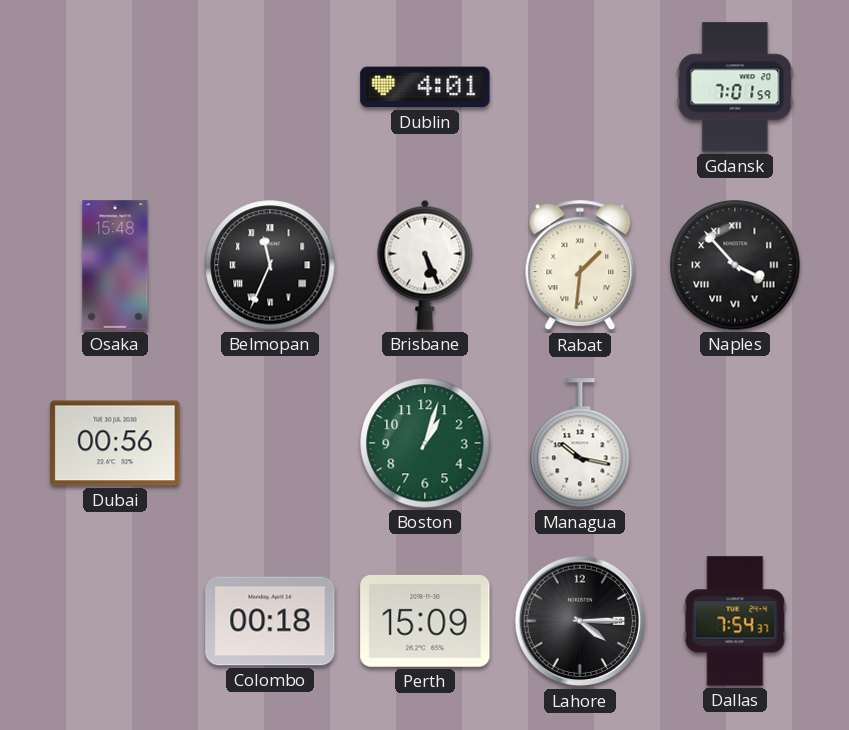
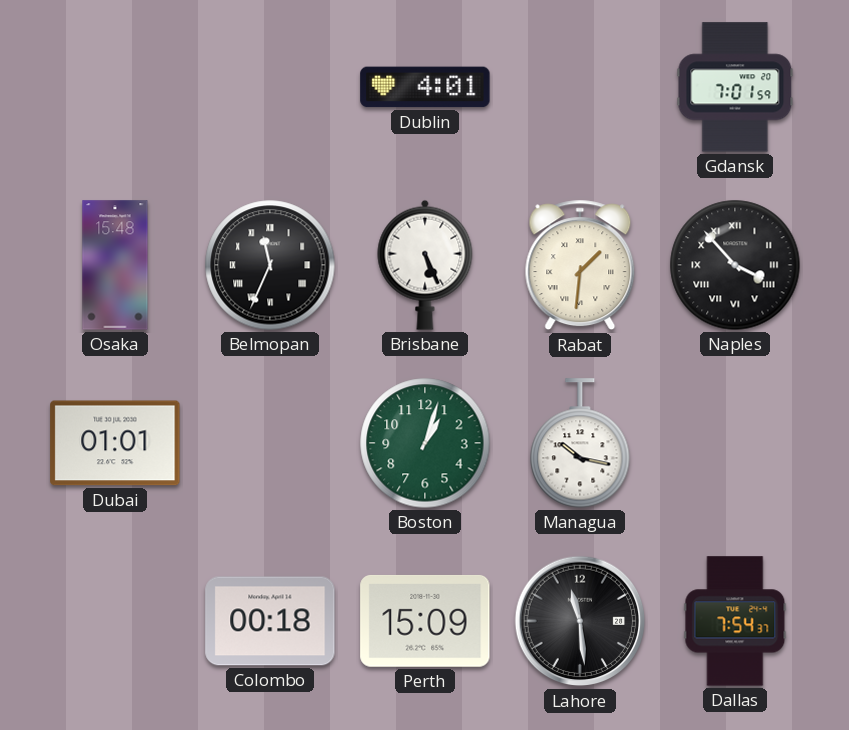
Dubai: 00:56 -> 01:01
Lahore: 4:15 -> 11:29
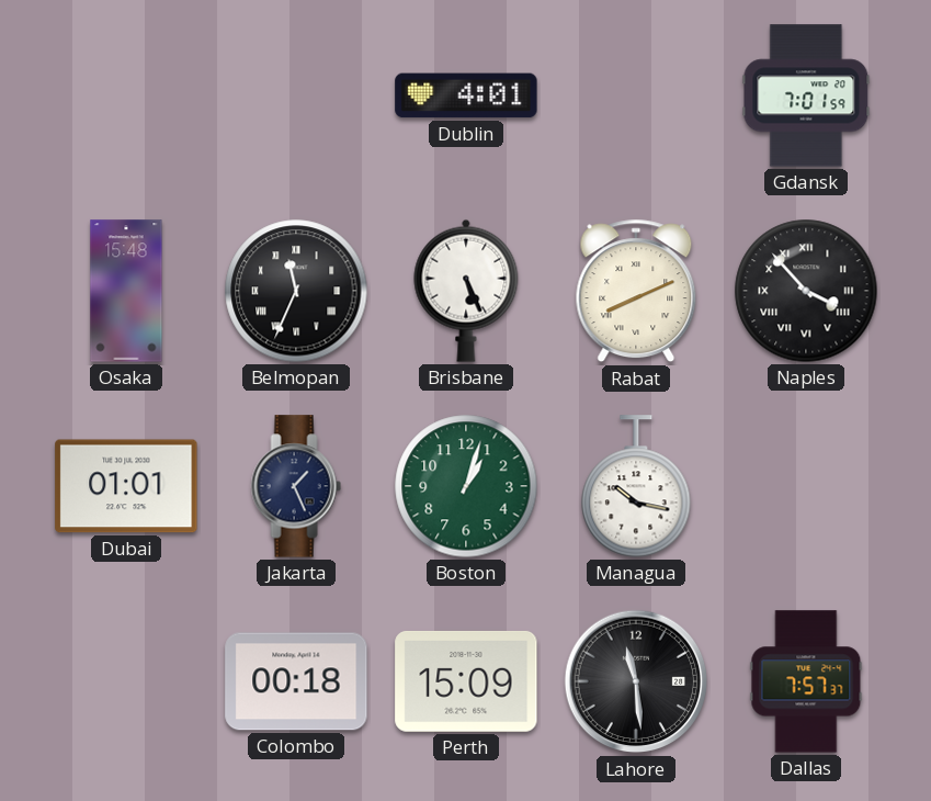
Rabat: 1:31 -> 8:11
Jakarta: none -> 1:26
Dallas: 7:54 -> 7:57
